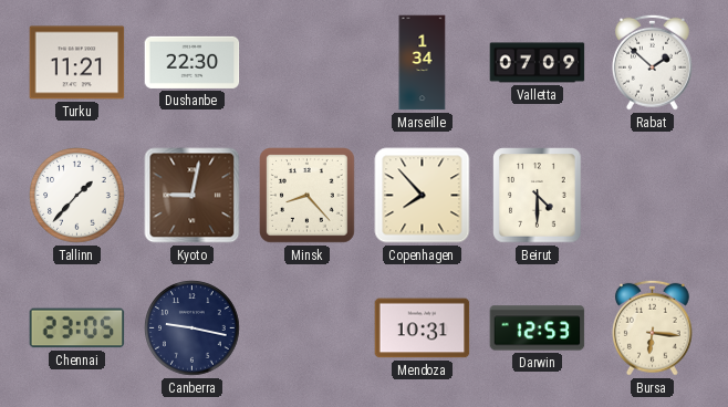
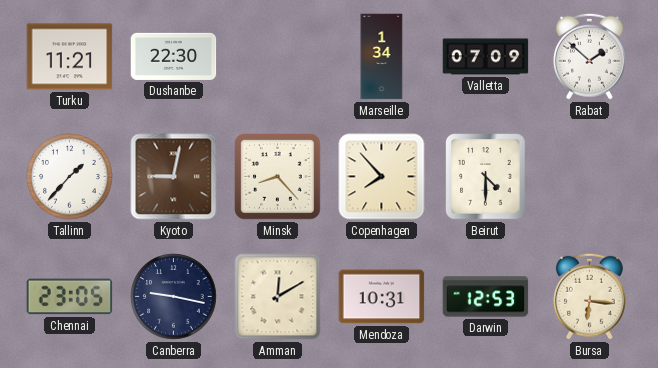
Amman: none -> 12:10
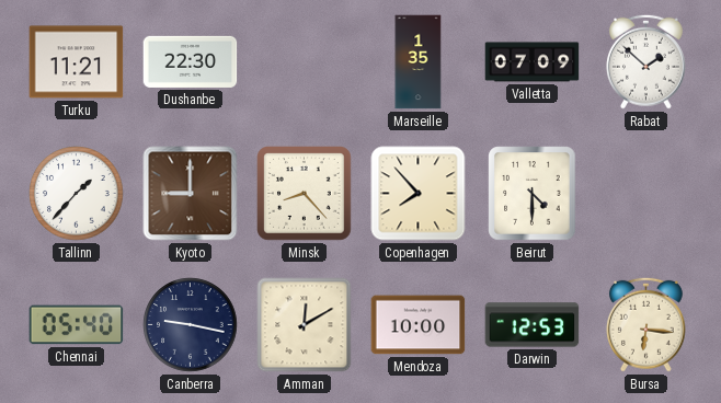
Marseille: 1:34 -> 1:35
Kyoto: 9:02 -> 9:00
Chennai: 23:05 -> 05:40
Mendoza: 10:31 -> 10:00
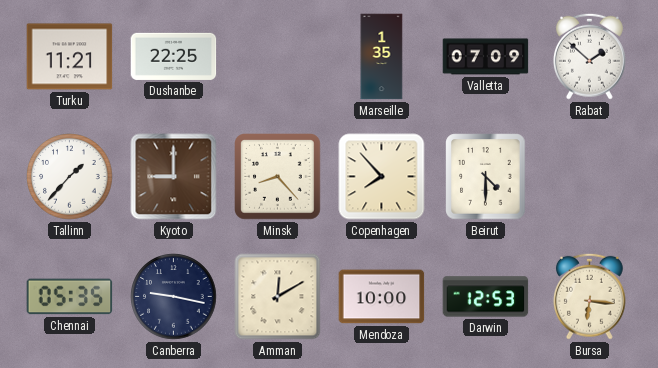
Dushanbe: 22:30 -> 22:25
Chennai: 05:40 -> 05:35
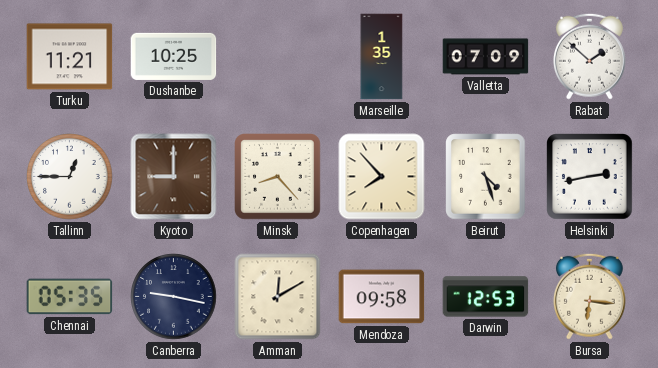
Dushanbe: 22:25 -> 10:25
Tallinn: 1:37 -> 12:45
Beirut: 4:30 -> 4:27
Helsinki: none -> 2:43
Mendoza: 10:00 -> 09:58
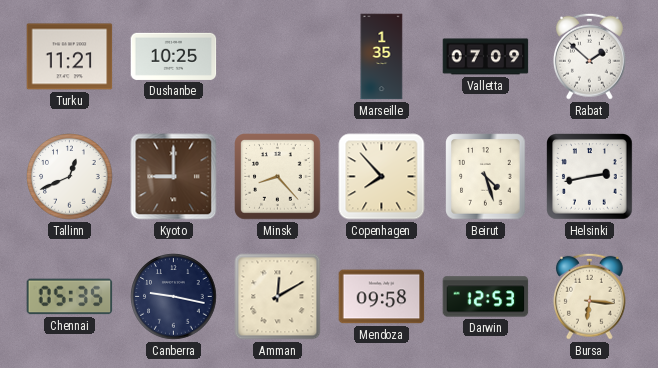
Tallinn: 12:45 -> 12:41
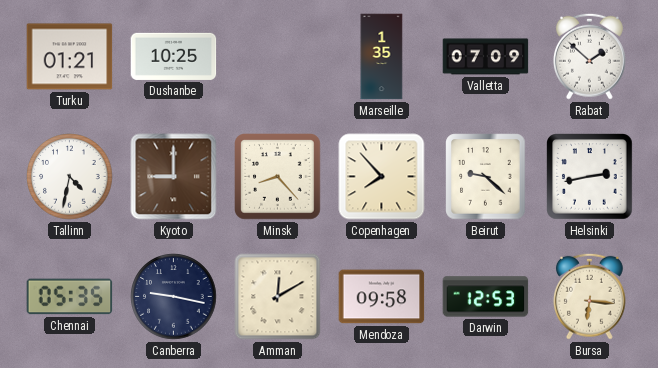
Turku: 11:21 -> 01:21
Tallinn: 12:41 -> 4:32
Beirut: 4:27 -> 9:22
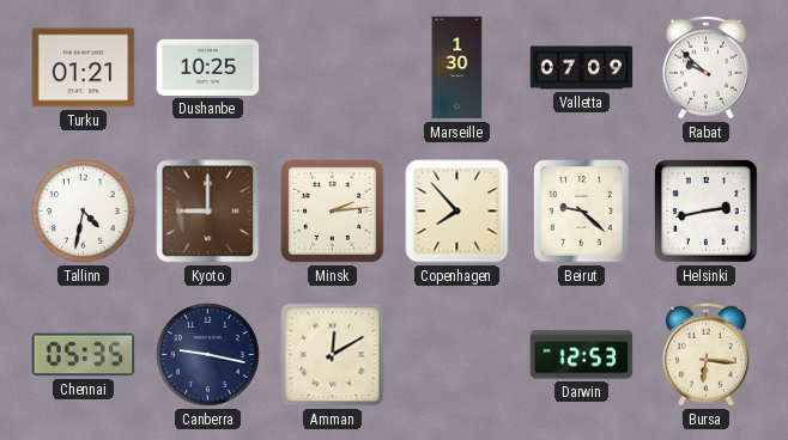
Marseille: 1:35 -> 1:30
Rabat: 1:52 -> 9:52
Minsk: 8:23 -> 2:14
Mendoza: 09:58 -> none
